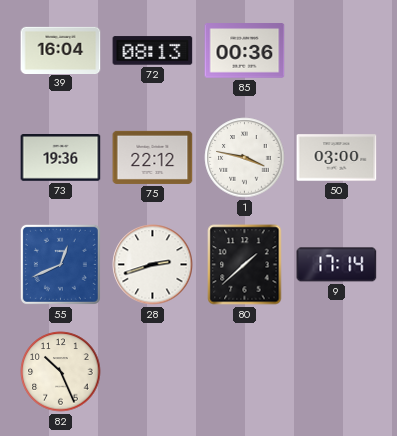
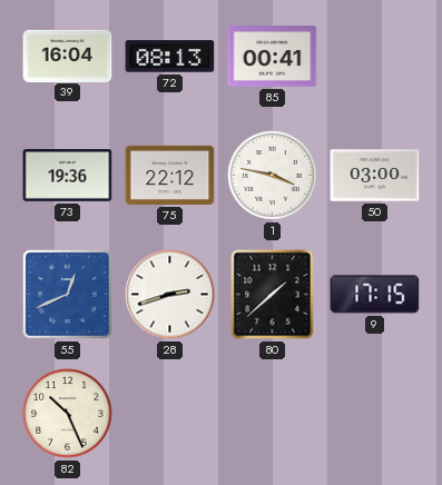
85: 00:36 -> 00:41
9: 17:14 -> 17:15
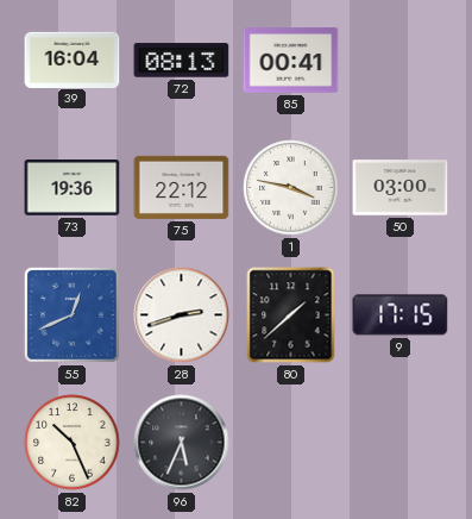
96: none -> 5:34
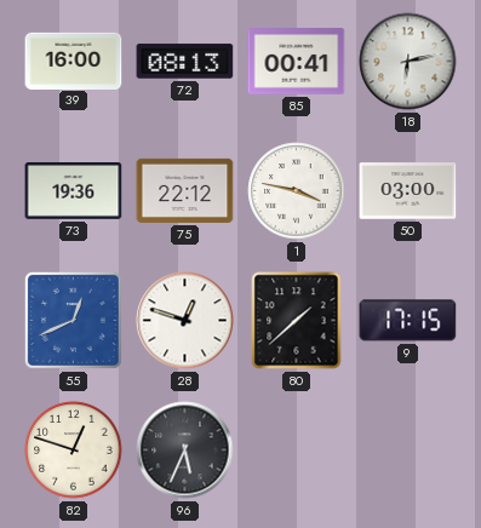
39: 16:04 -> 16:00
18: none -> 6:13
28: 2:42 -> 12:48
82: 10:26 -> 12:48
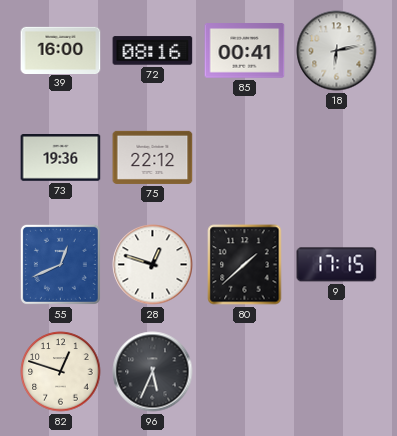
72: 08:13 -> 08:16
1: 3:47 -> none
50: 03:00 -> none
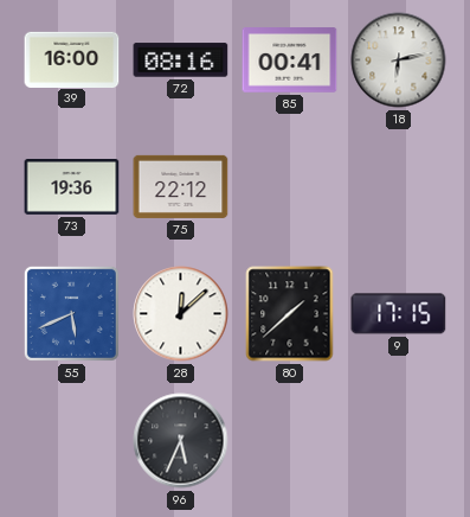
55: 12:41 -> 5:41
28: 12:48 -> 12:08
82: 12:48 -> none
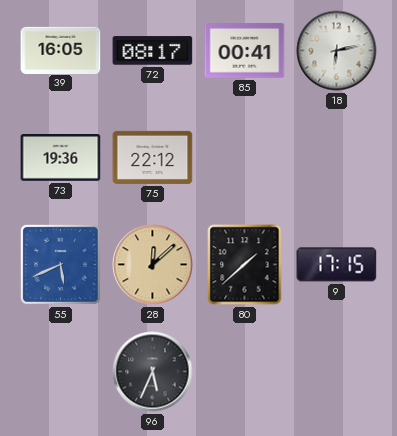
39: 16:00 -> 16:05
72: 08:16 -> 08:17
28 dial: white -> champagne
